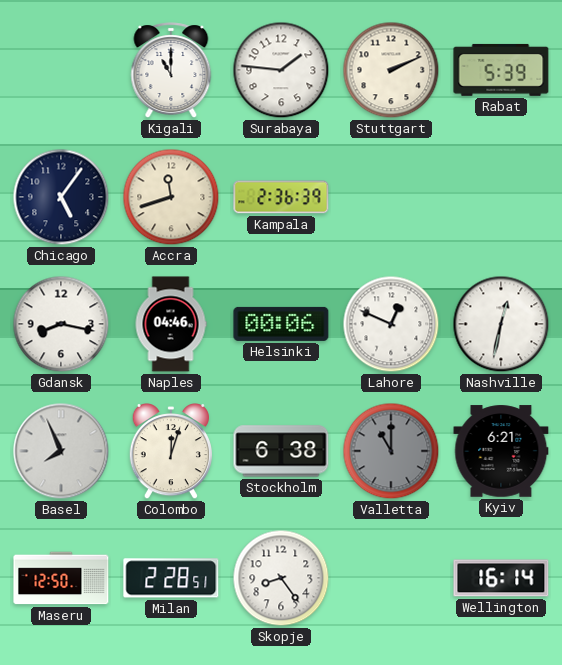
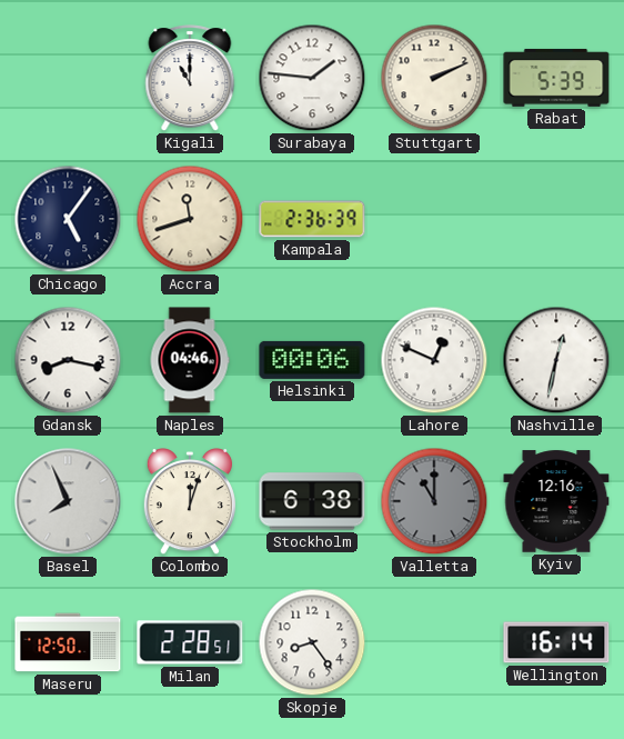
Kyiv: 6:21 -> 12:16
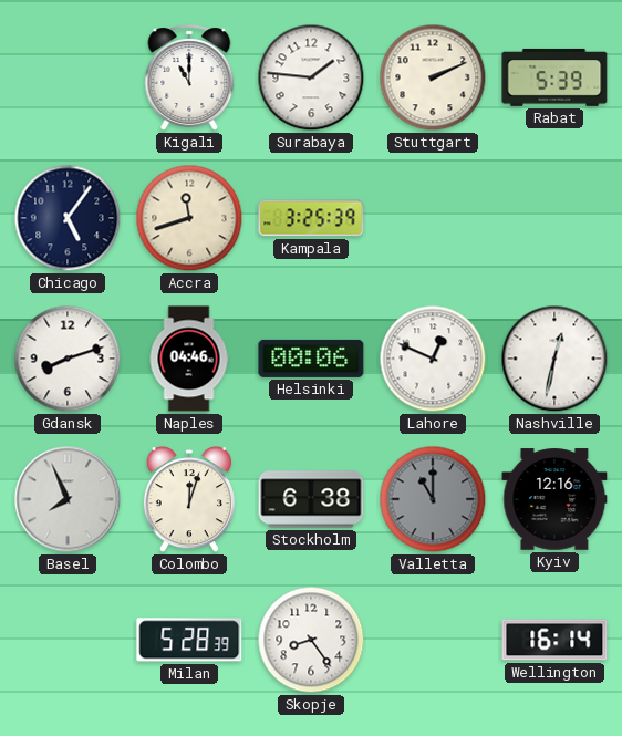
Kampala: 2:36 -> 3:25
Gdansk: 8:17 -> 8:12
Maseru: 12:50 -> none
Milan: 2:28 -> 5:28
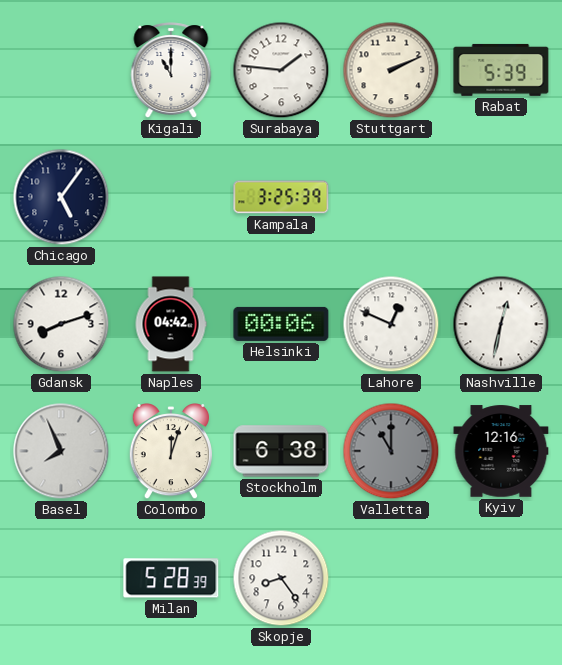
Accra: 11:42 -> none
Naples: 04:46 -> 04:42
Wellington: 16:14 -> none
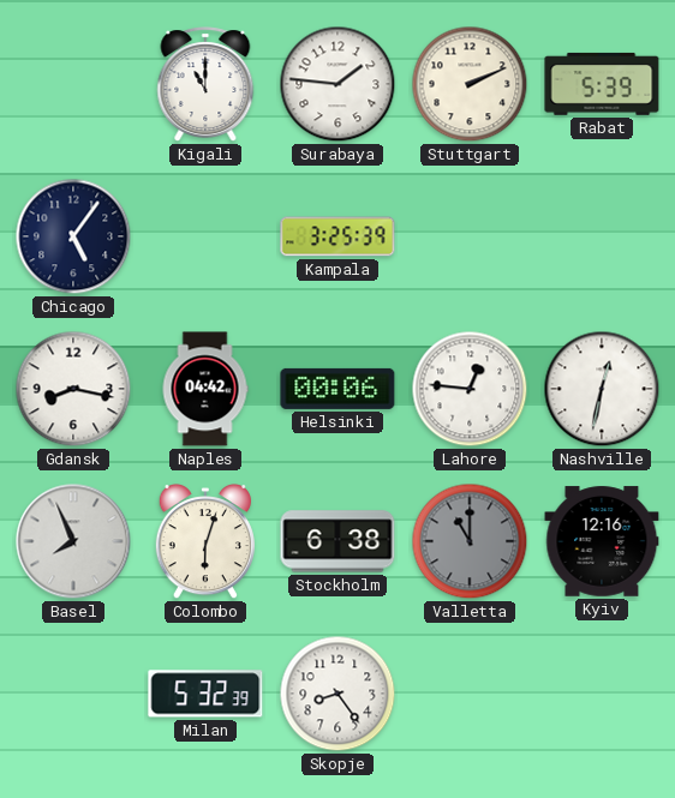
Gdansk: 8:12 -> 8:17
Lahore: 12:49 -> 12:46
Colombo: 12:03 -> 6:03
Milan: 5:28 -> 5:32
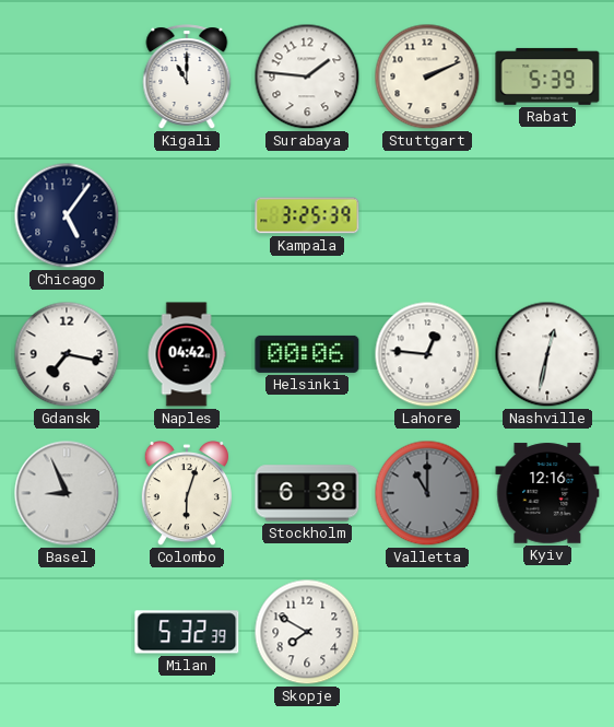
Gdansk: 8:17 -> 7:17
Basel: 7:56 -> 8:56
Skopje: 8:24 -> 7:50
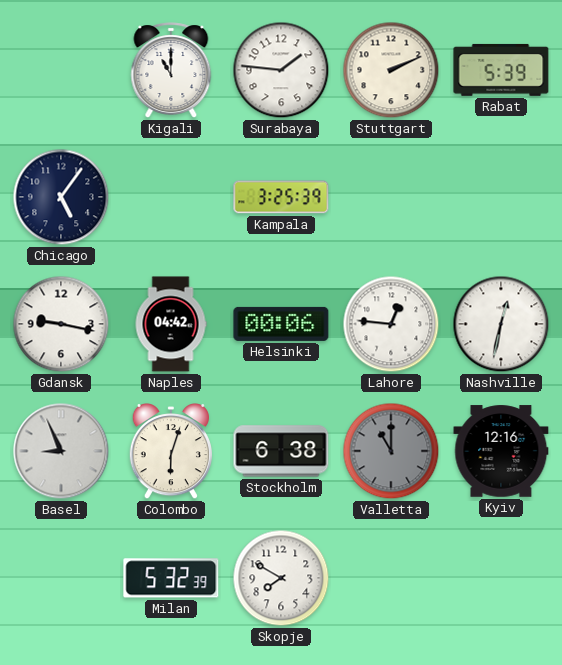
Gdansk: 7:17 -> 9:17
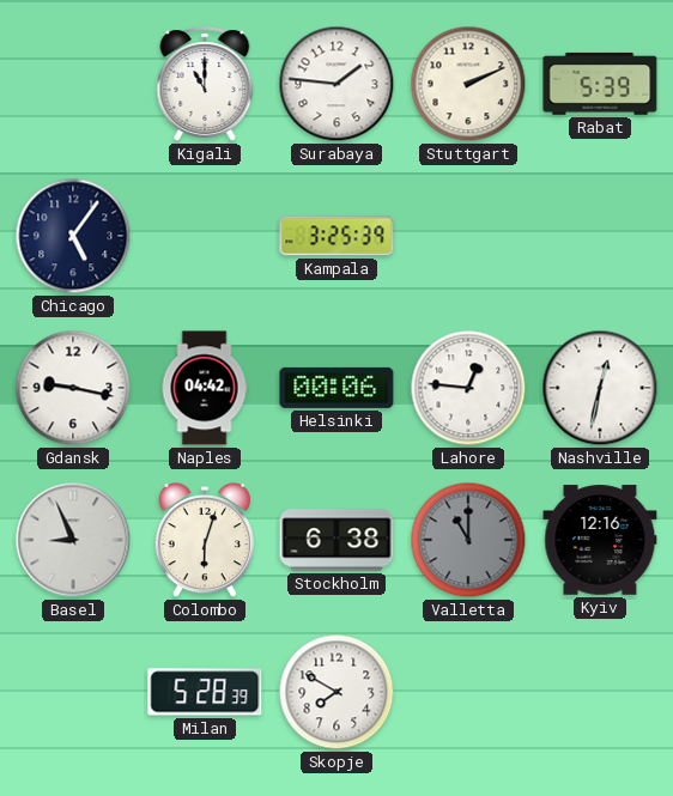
Milan: 5:32 -> 5:28
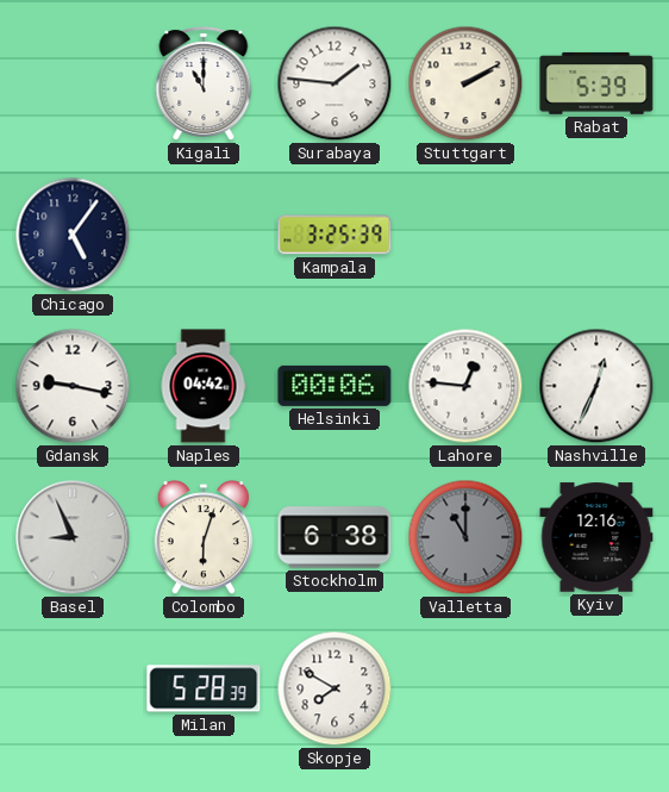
Stuttgart: 2:11 -> 2:10
Nashville: 12:32 -> 12:34
